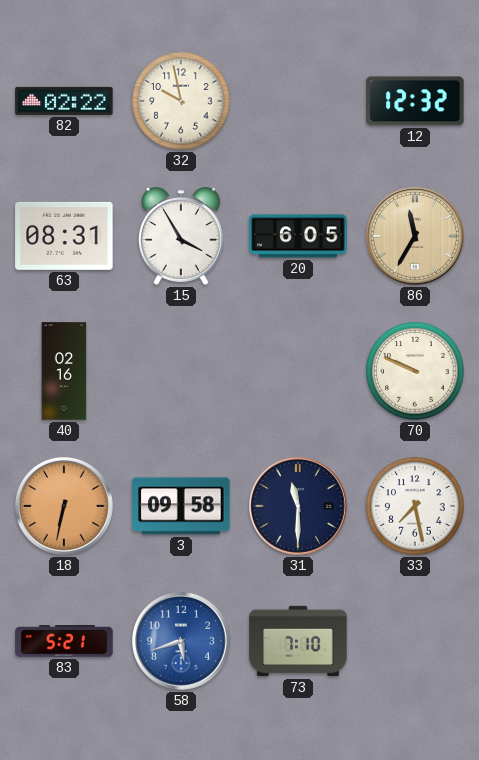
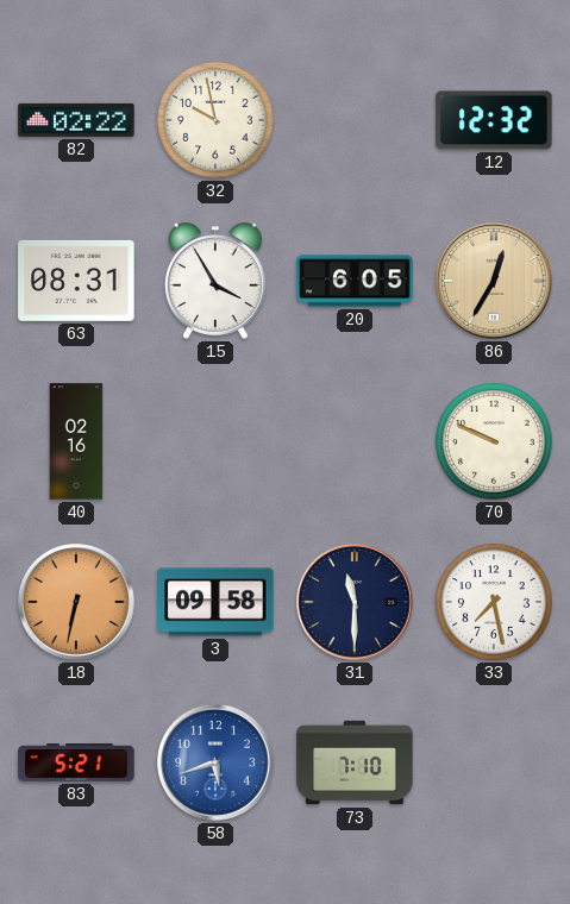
86: 11:35 -> 12:35
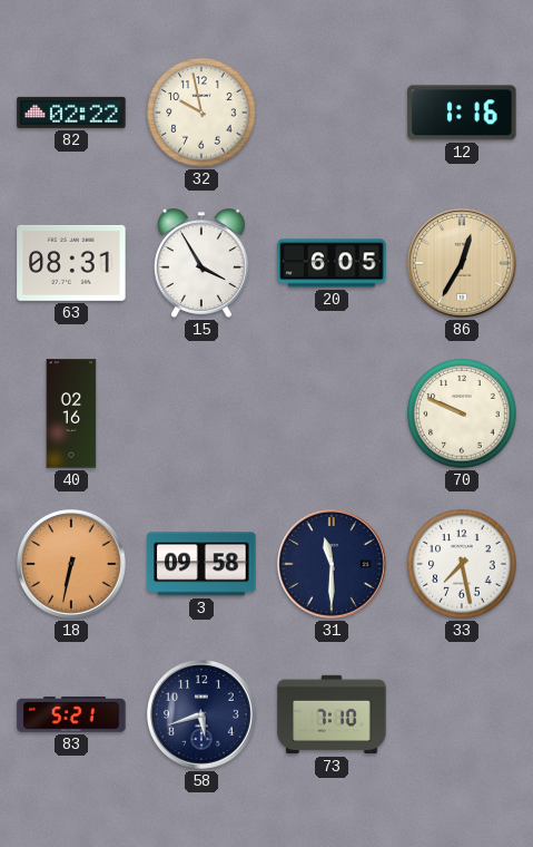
12: 12:32 -> 1:16
58 dial: blue -> navy
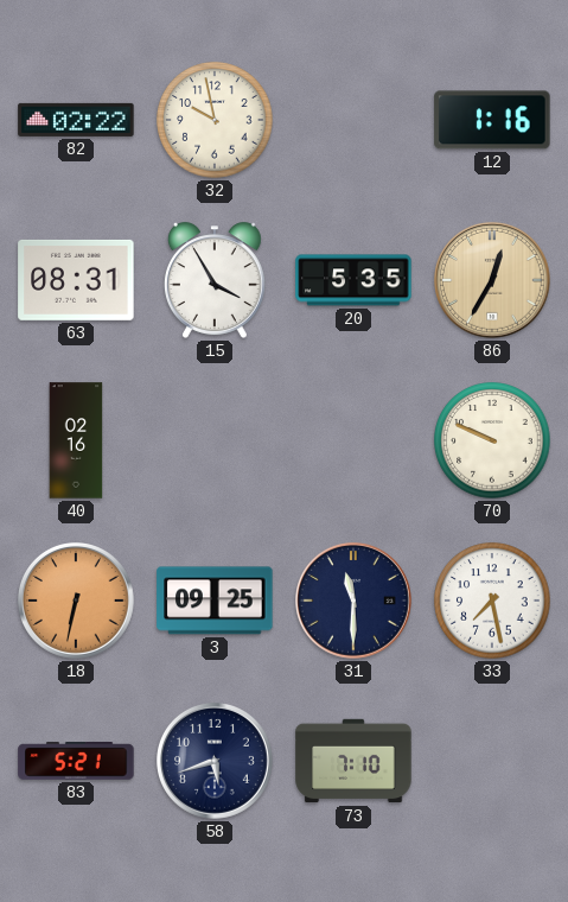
20: 6:05 -> 5:35
3: 09:58 -> 09:25
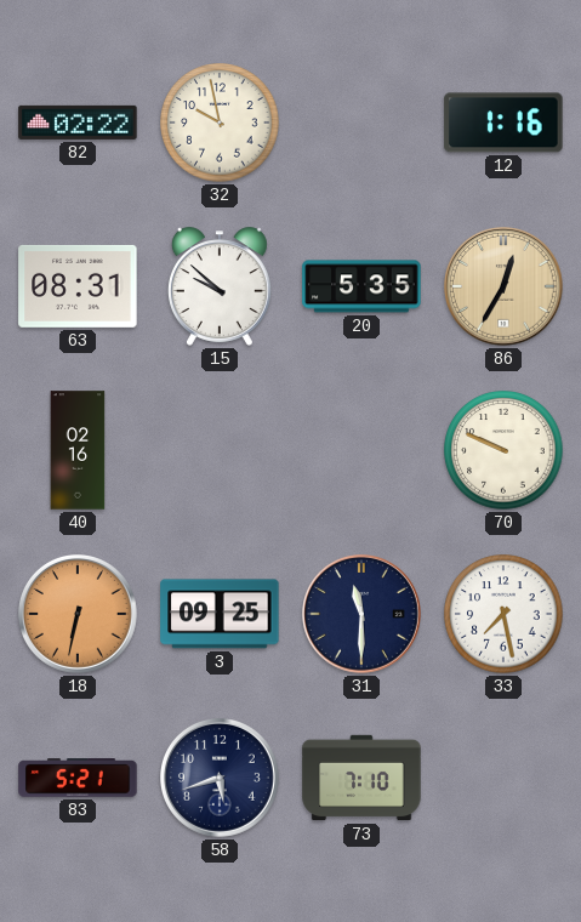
15: 3:55 -> 9:52
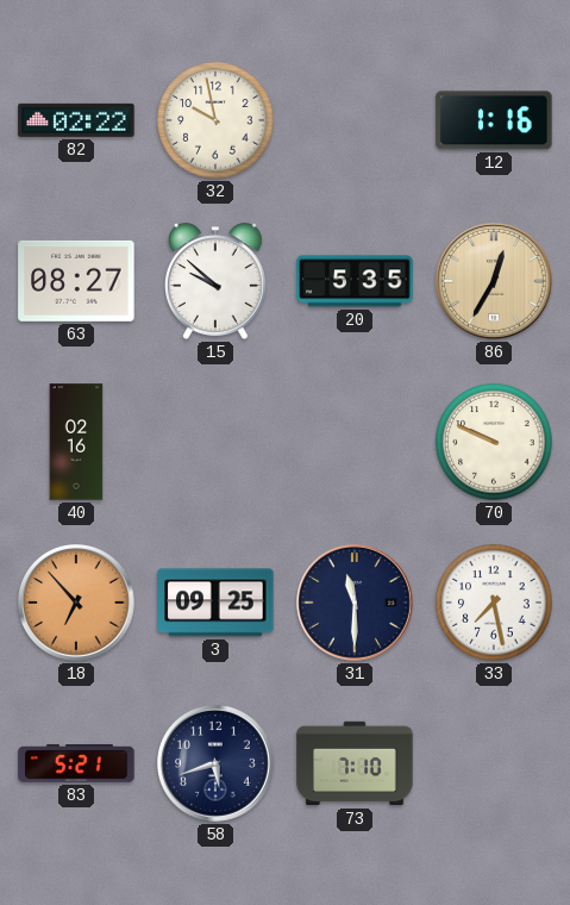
63: 08:31 -> 08:27
18: 6:32 -> 6:53
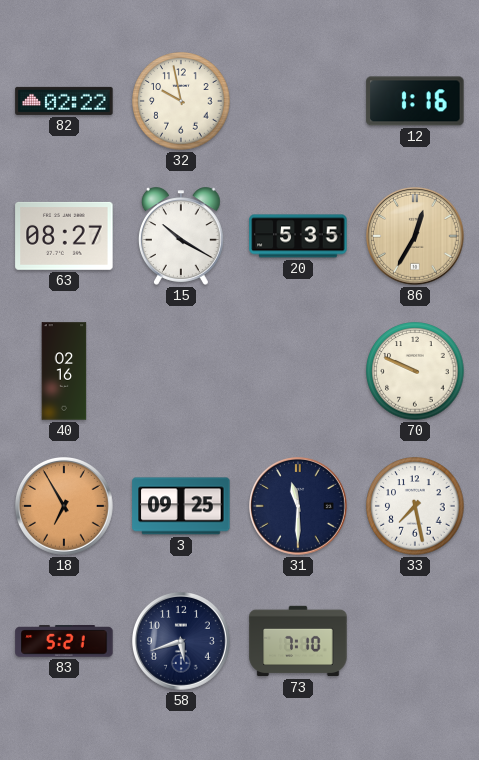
15: 9:52 -> 10:20
18: 6:53 -> 6:55
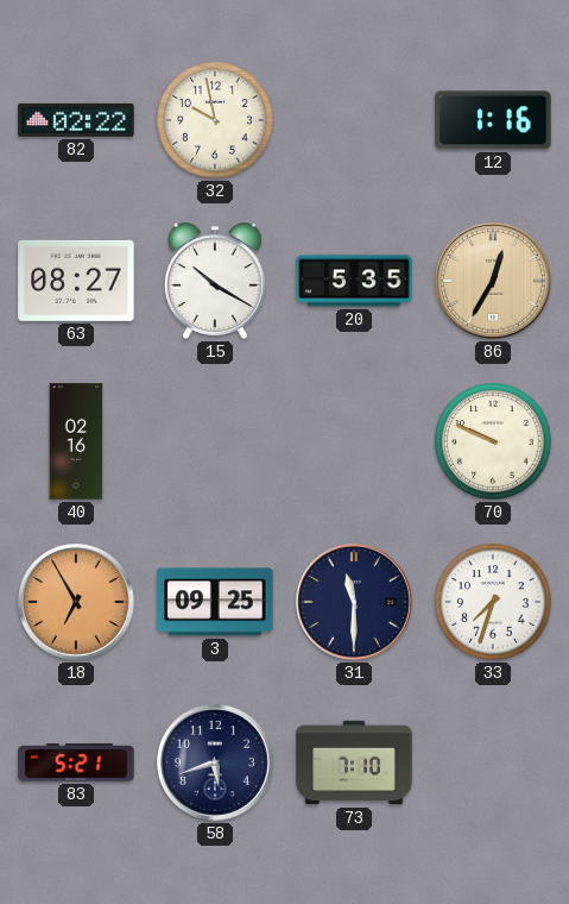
33: 7:28 -> 7:33
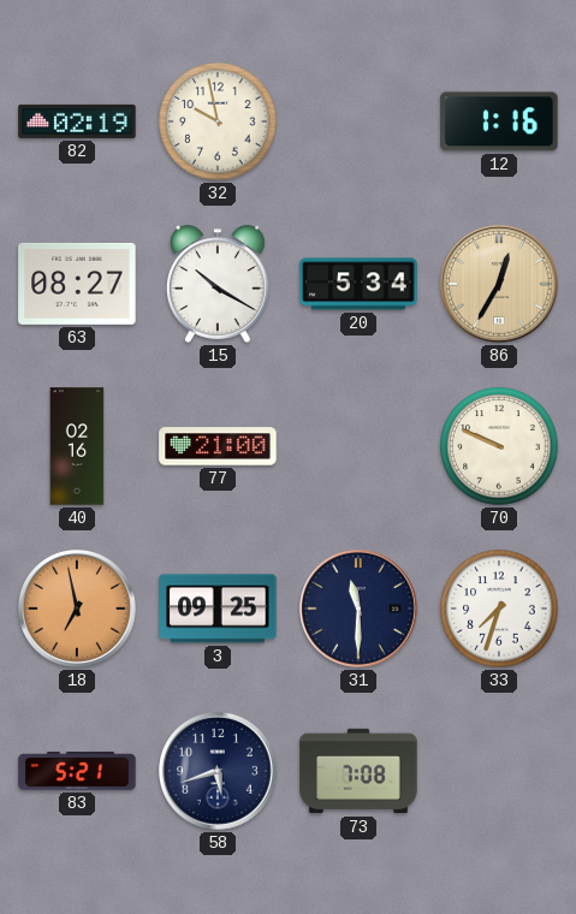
82: 02:22 -> 02:19
20: 5:35 -> 5:34
77: none -> 21:00
18: 6:55 -> 6:58
73: 7:10 -> 7:08
